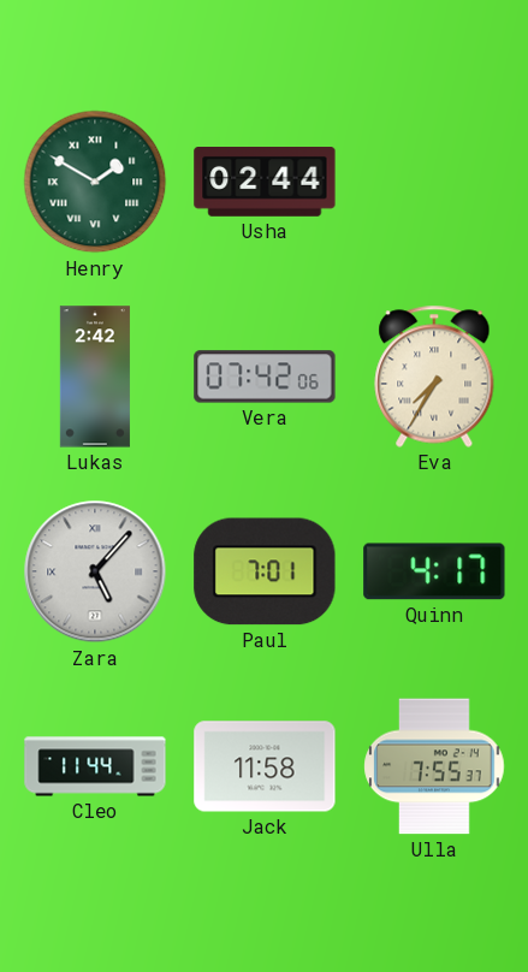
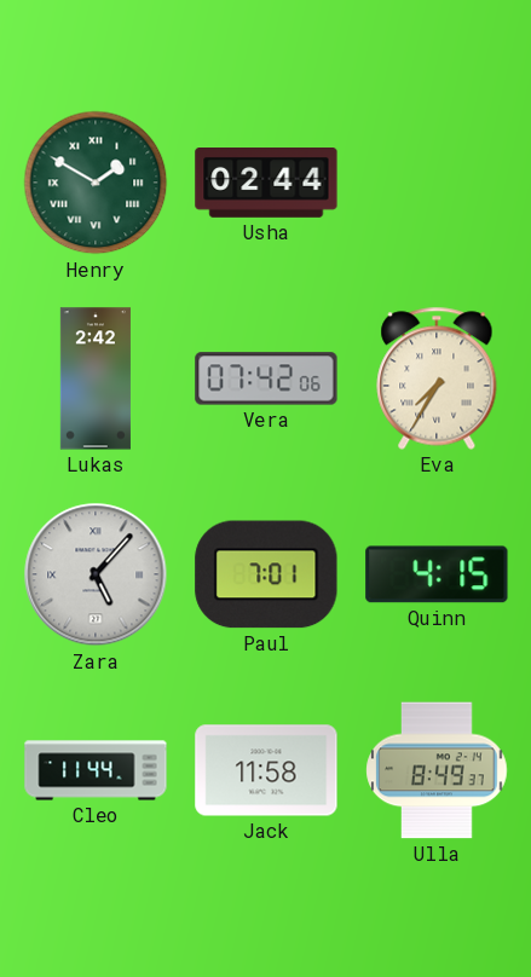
Quinn: 4:17 -> 4:15
Ulla: 7:55 -> 8:49
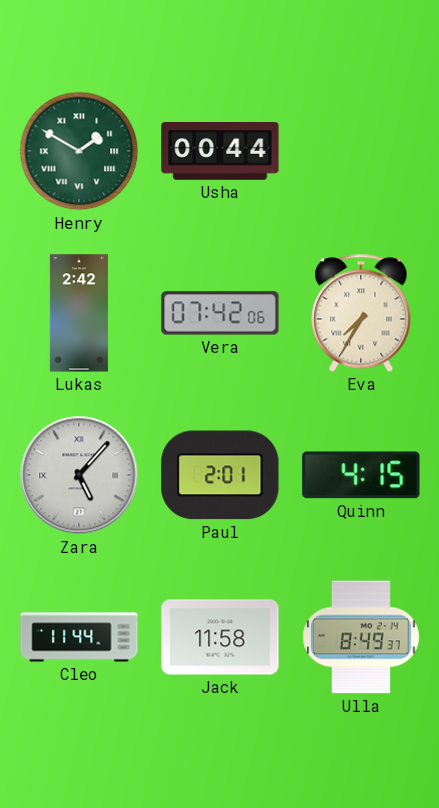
Usha: 02:44 -> 00:44
Paul: 7:01 -> 2:01
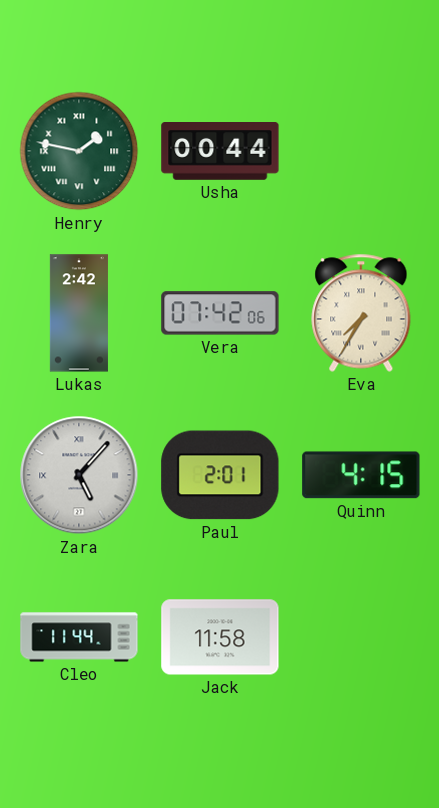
Henry: 1:50 -> 1:47
Ulla: 8:49 -> none
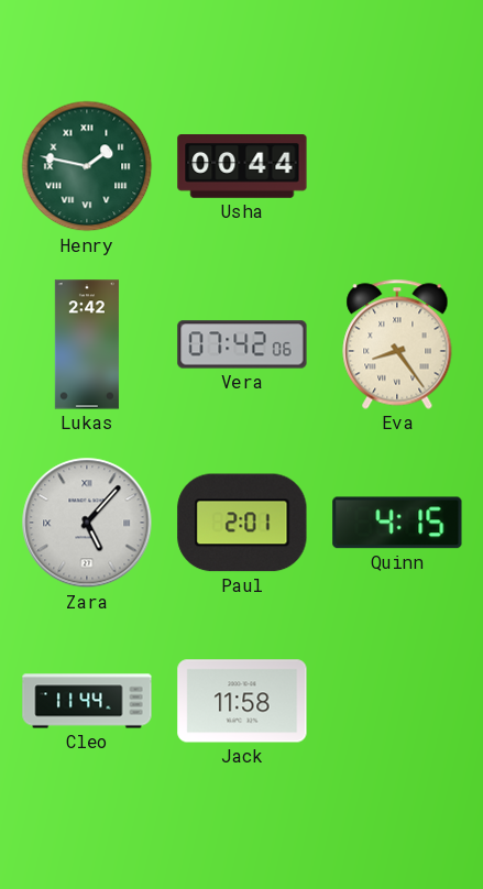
Eva: 7:35 -> 8:24
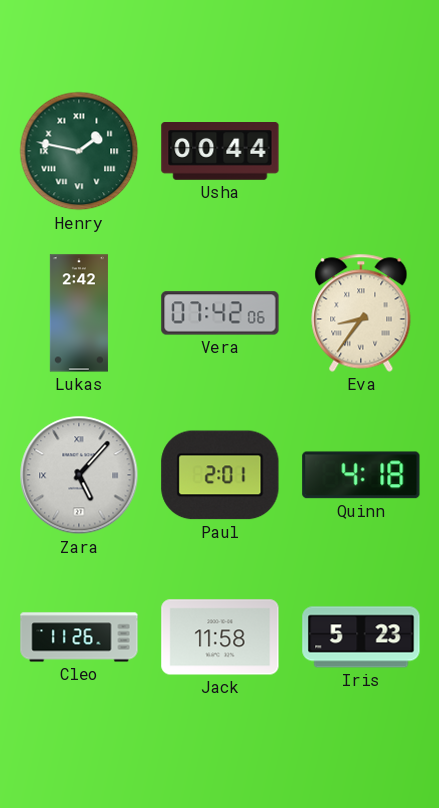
Eva: 8:24 -> 8:36
Quinn: 4:15 -> 4:18
Cleo: 11:44 -> 11:26
Iris: none -> 5:23
